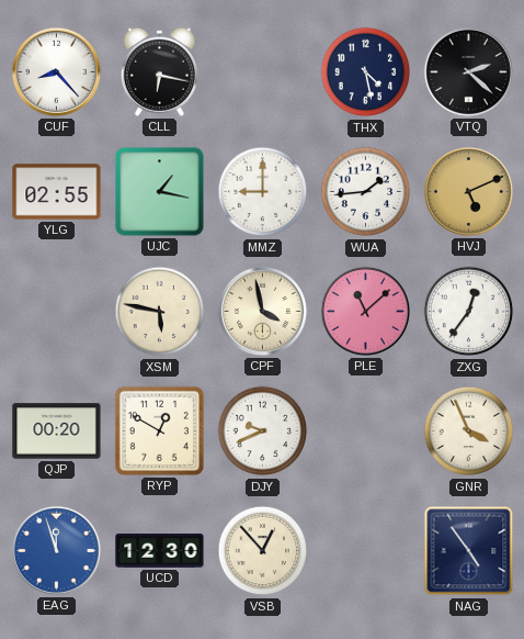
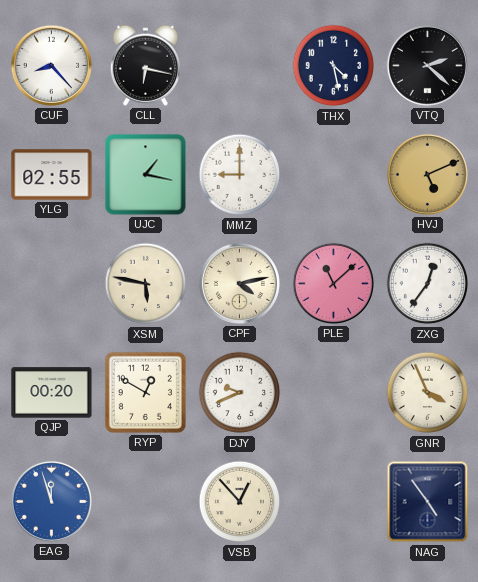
WUA: 1:44 -> none
CPF: 3:58 -> 4:13
UCD: 12:30 -> none
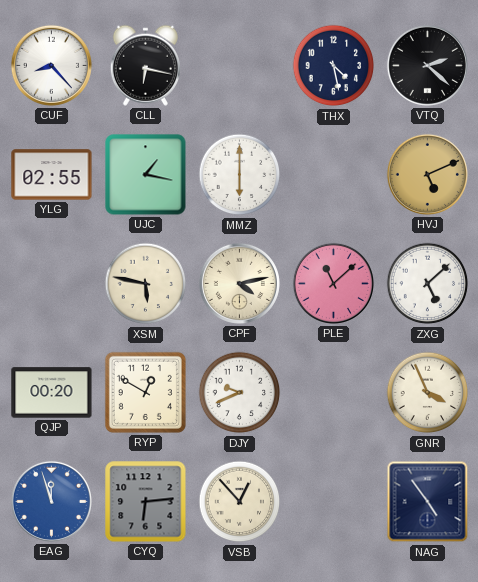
MMZ: 9:00 -> 6:00
ZXG: 12:36 -> 5:08
CYQ: none -> 6:14
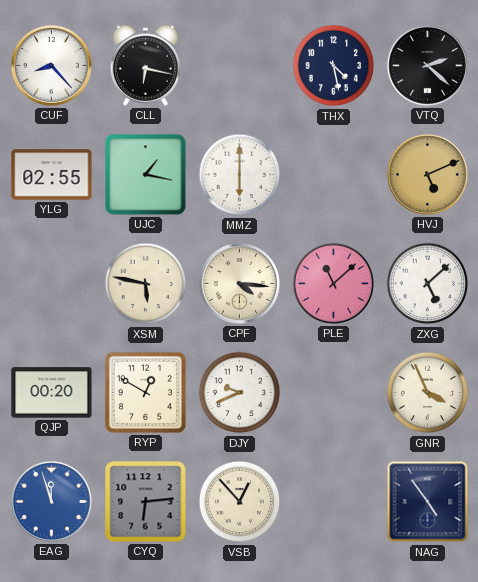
CPF: 4:13 -> 4:16
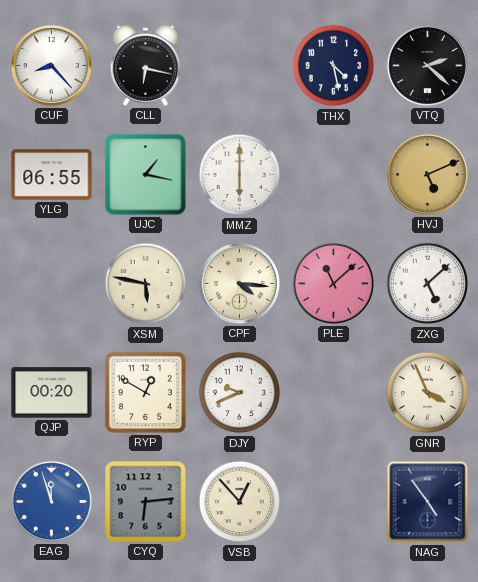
YLG: 02:55 -> 06:55
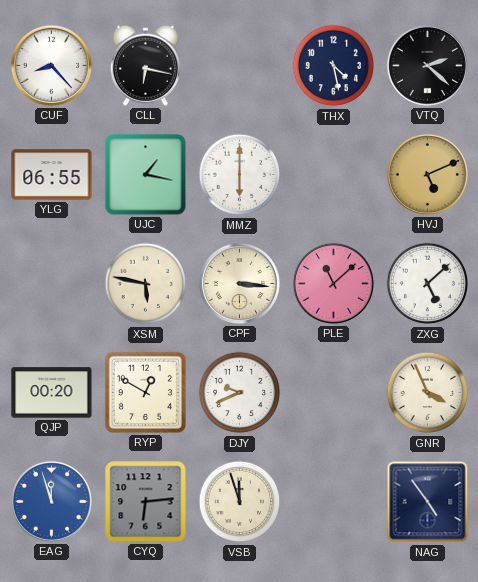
CPF: 4:16 -> 3:16
VSB: 12:53 -> 11:57
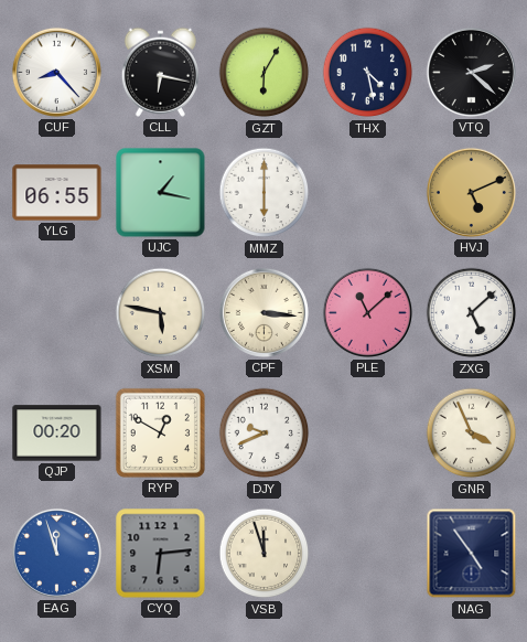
GZT: none -> 6:05
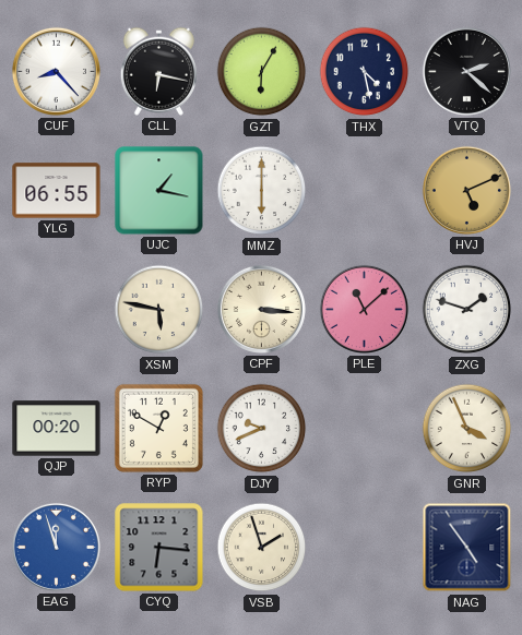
ZXG: 5:08 -> 1:48
CYQ: 6:14 -> 6:16
VSB: 11:57 -> 1:57
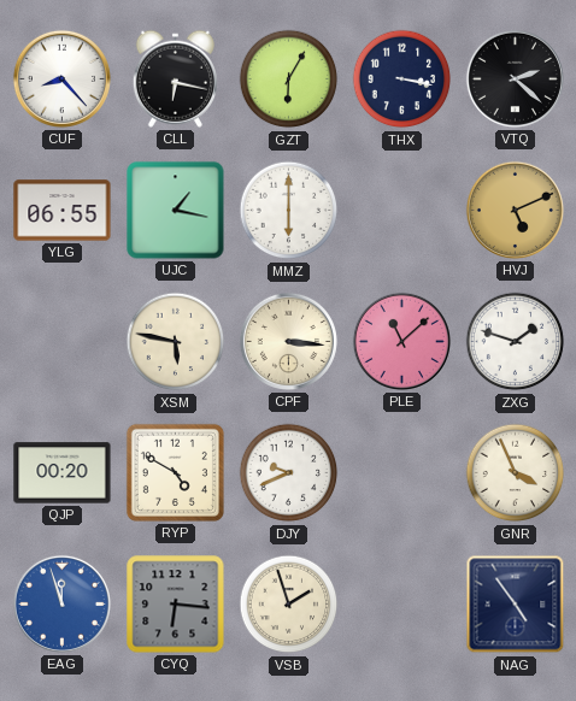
THX: 4:28 -> 3:17
RYP: 12:50 -> 4:50
